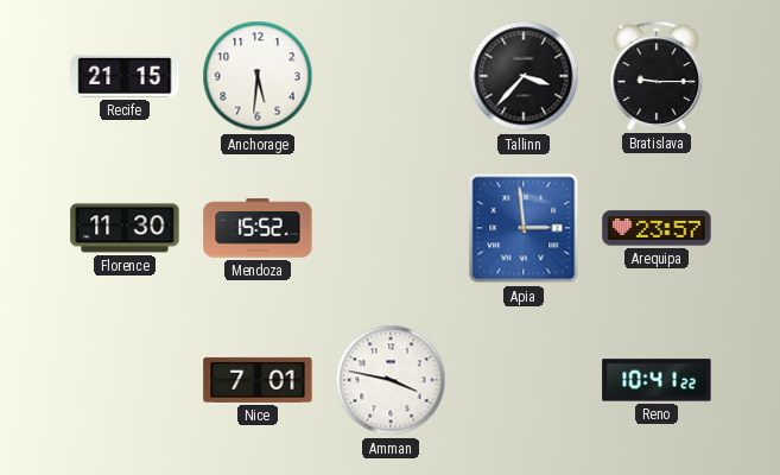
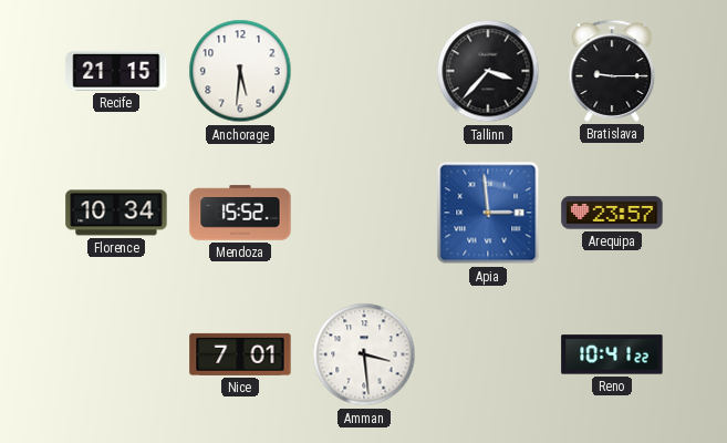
Florence: 11:30 -> 10:34
Amman: 3:47 -> 3:29
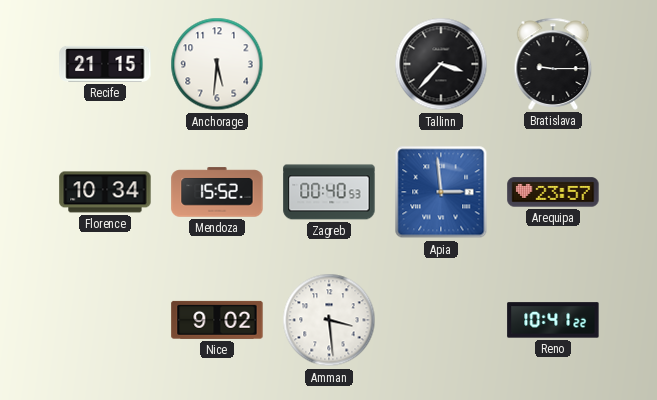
Zagreb: none -> 00:40
Nice: 7:01 -> 9:02
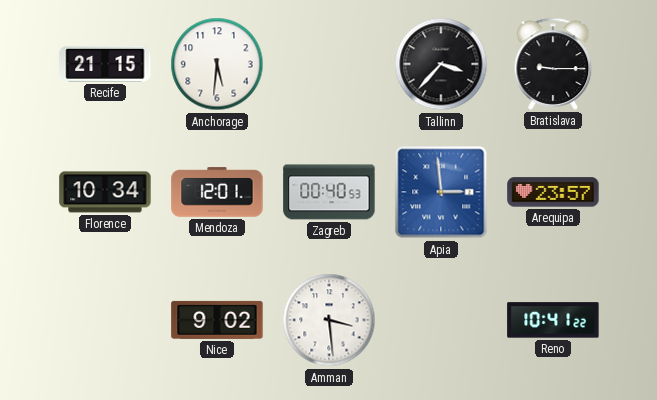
Mendoza: 15:52 -> 12:01
